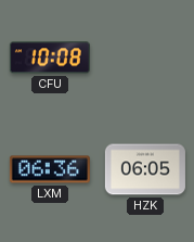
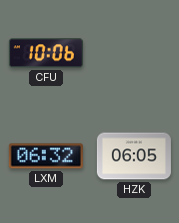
CFU: 10:08 -> 10:06
LXM: 06:36 -> 06:32
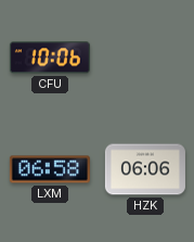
LXM: 06:32 -> 06:58
HZK: 06:05 -> 06:06
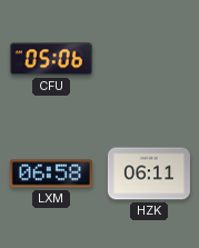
CFU: 10:06 -> 05:06
HZK: 06:06 -> 06:11
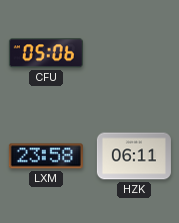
LXM: 06:58 -> 23:58
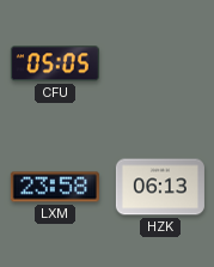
CFU: 05:06 -> 05:05
HZK: 06:11 -> 06:13
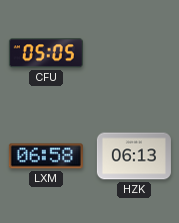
LXM: 23:58 -> 06:58
